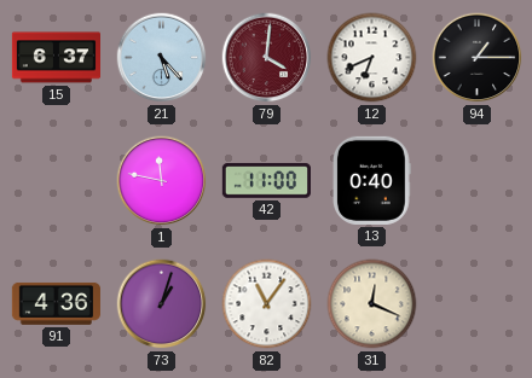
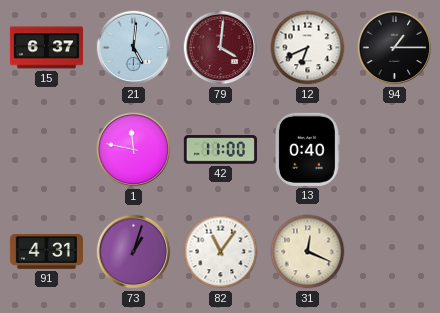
21: 5:23 -> 5:01
91: 4:36 -> 4:31
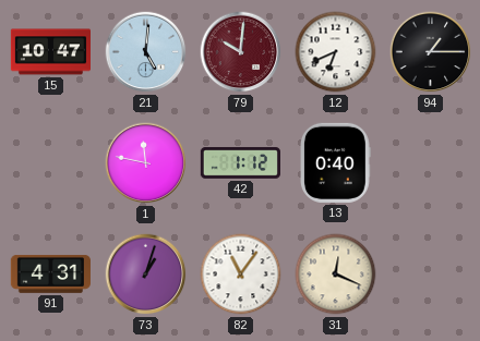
15: 6:37 -> 10:47
79: 4:01 -> 10:01
42: 11:00 -> 1:12
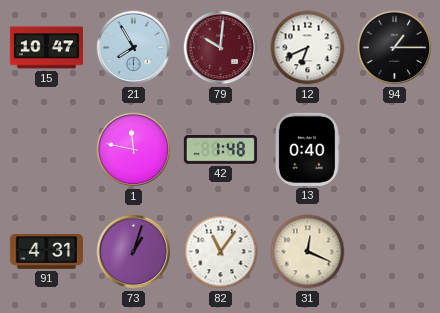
21: 5:01 -> 7:55
42: 1:12 -> 1:48
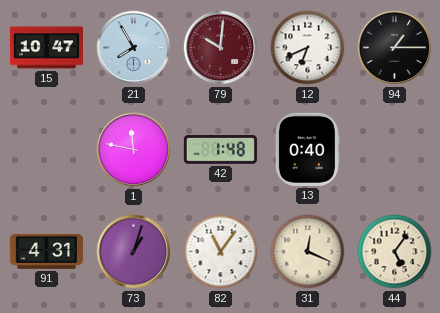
44: none -> 5:06
